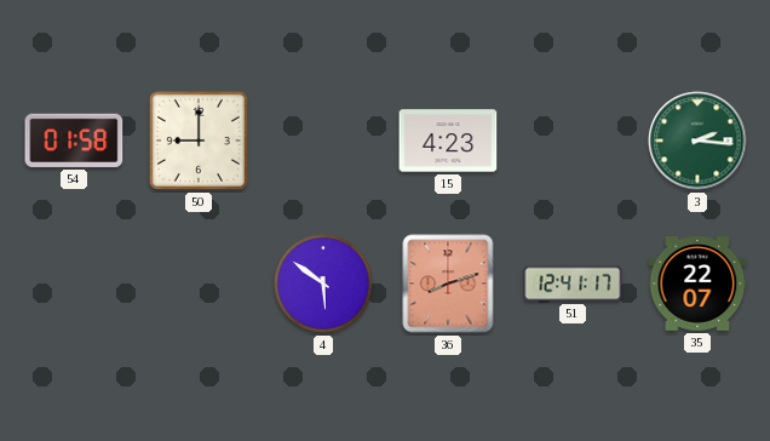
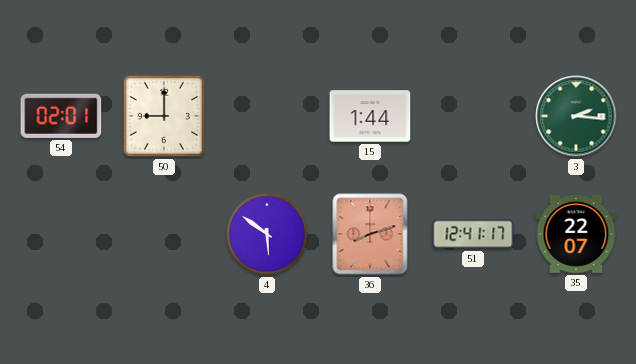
54: 01:58 -> 02:01
15: 4:23 -> 1:44
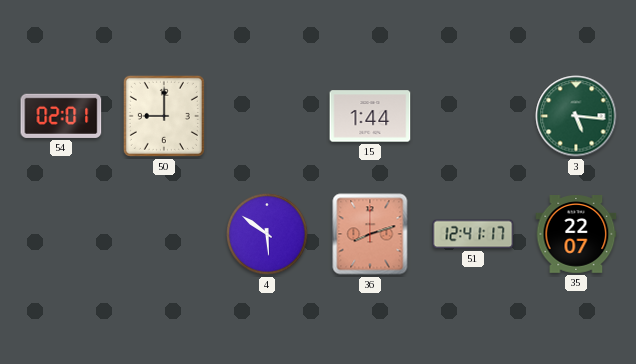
3: 2:16 -> 5:16
